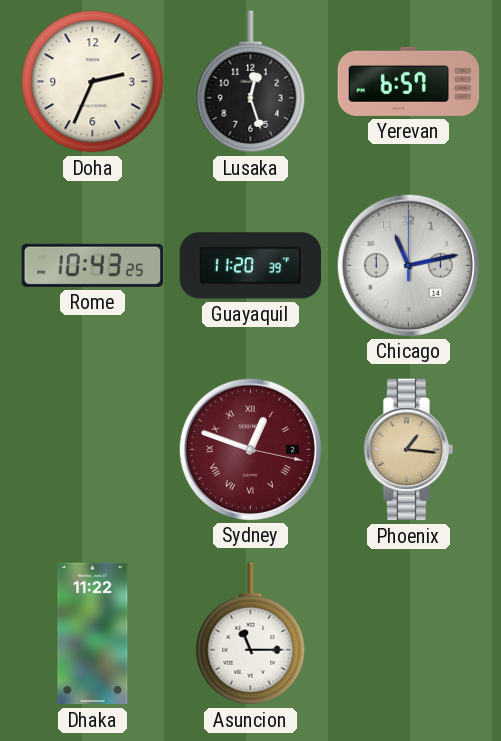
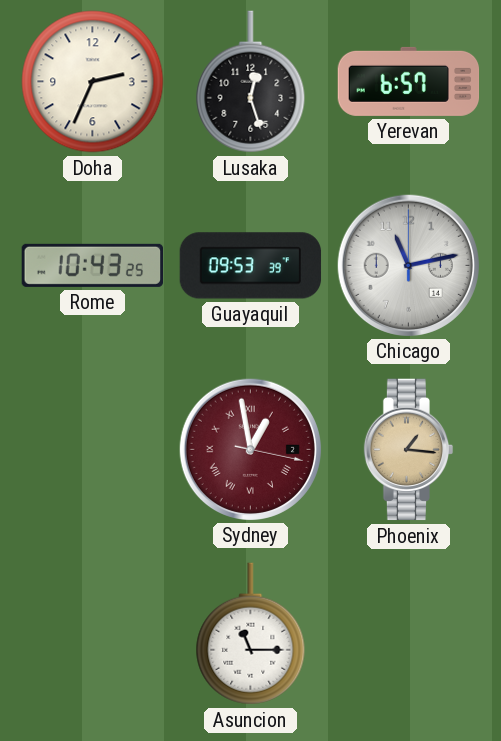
Guayaquil: 11:20 -> 09:53
Sydney: 12:48 -> 12:58
Dhaka: 11:22 -> none
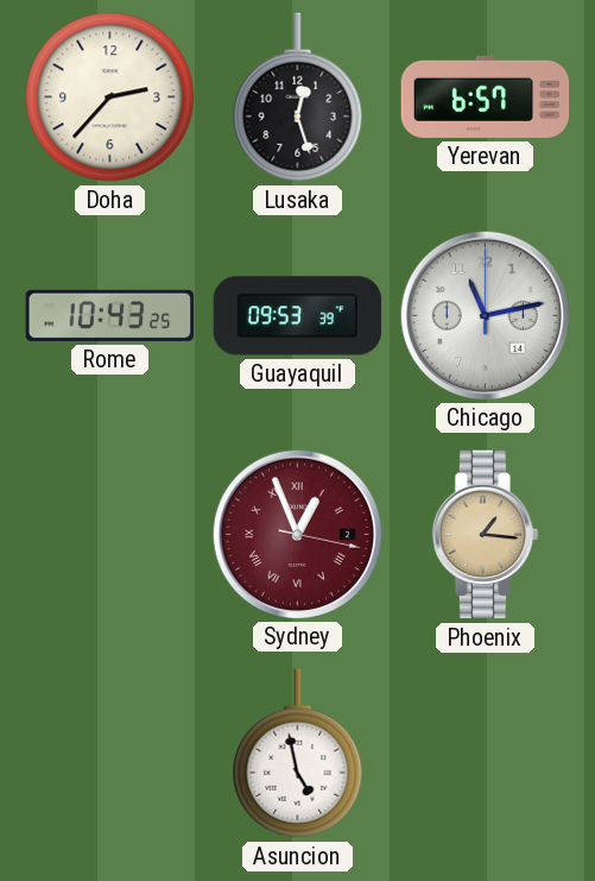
Doha: 2:34 -> 2:37
Sydney: 12:58 -> 12:56
Asuncion: 11:15 -> 4:58
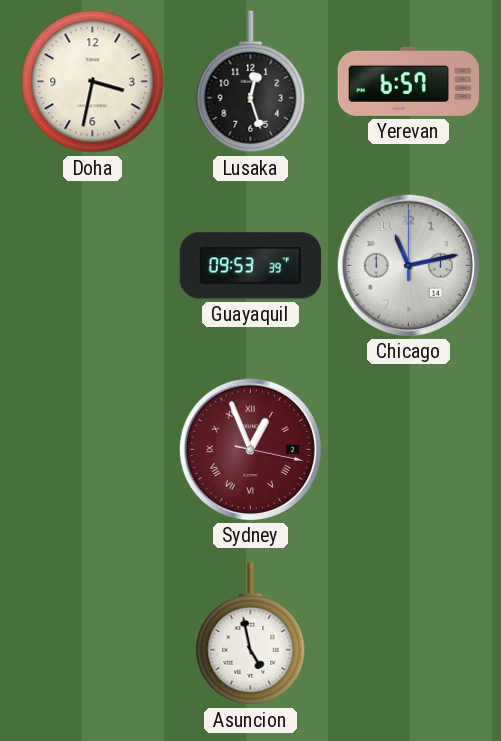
Doha: 2:37 -> 3:32
Rome: 10:43 -> none
Phoenix: 1:16 -> none
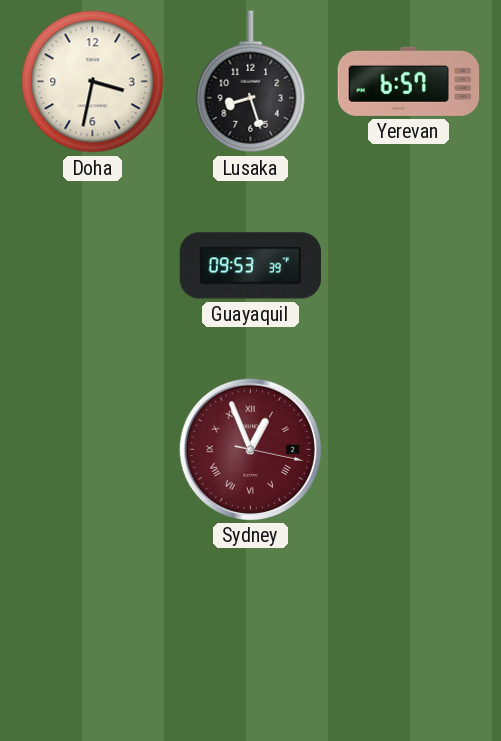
Lusaka: 12:27 -> 8:27
Chicago: 11:13 -> none
Asuncion: 4:58 -> none
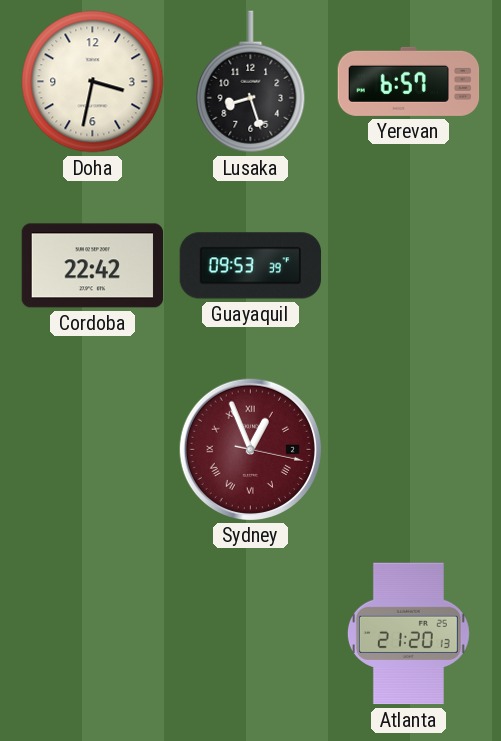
Cordoba: none -> 22:42
Atlanta: none -> 21:20
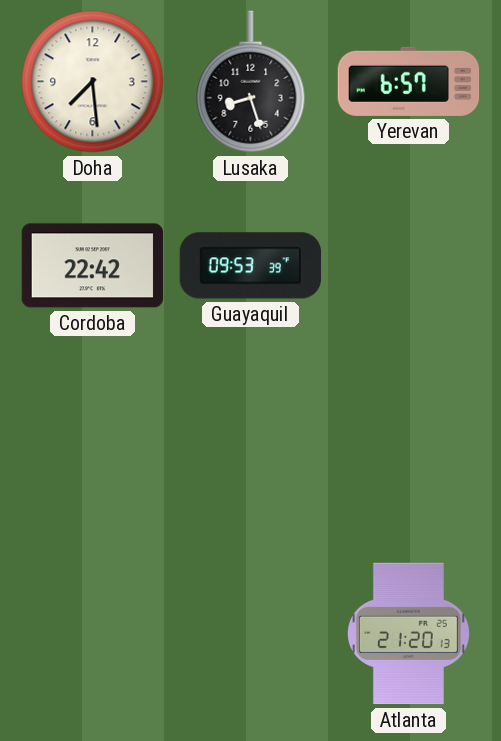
Doha: 3:32 -> 7:29
Sydney: 12:56 -> none
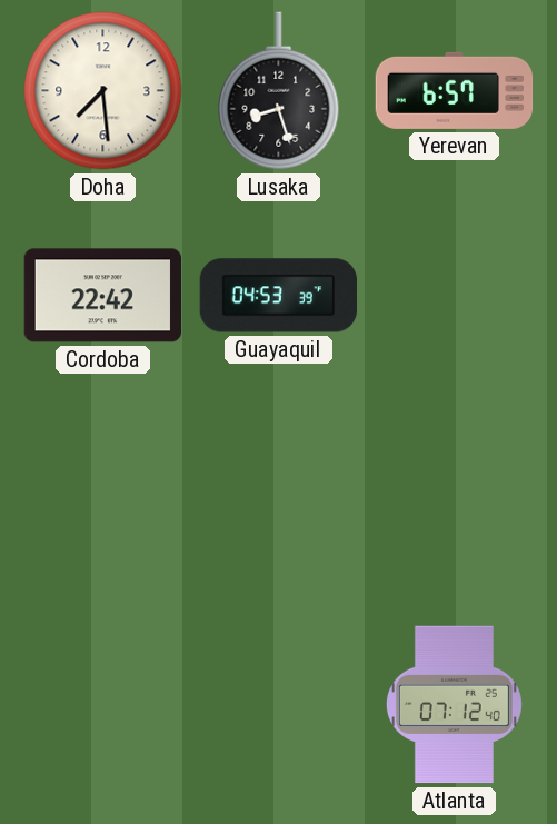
Guayaquil: 09:53 -> 04:53
Atlanta: 21:20 -> 07:12
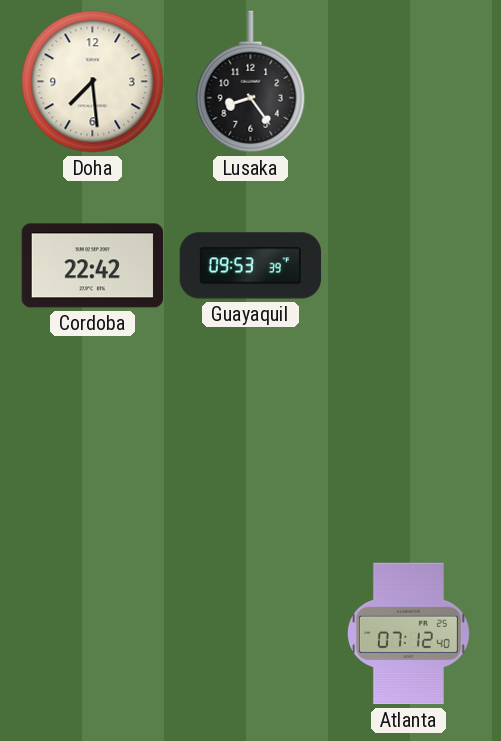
Lusaka: 8:27 -> 8:24
Yerevan: 6:57 -> none
Guayaquil: 04:53 -> 09:53
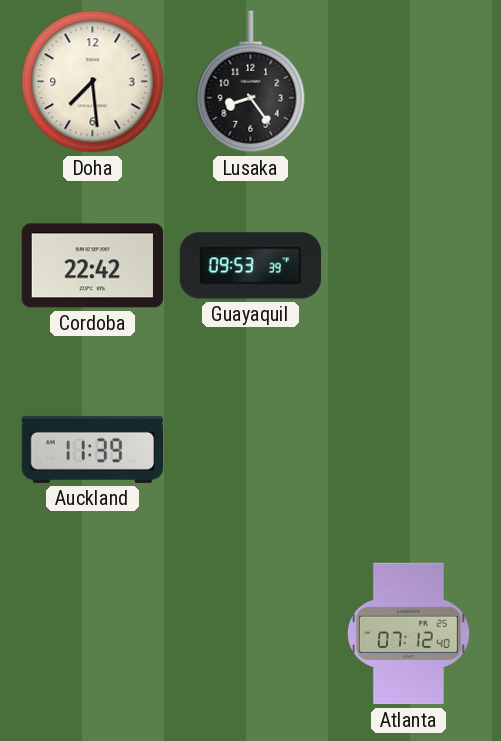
Auckland: none -> 11:39
